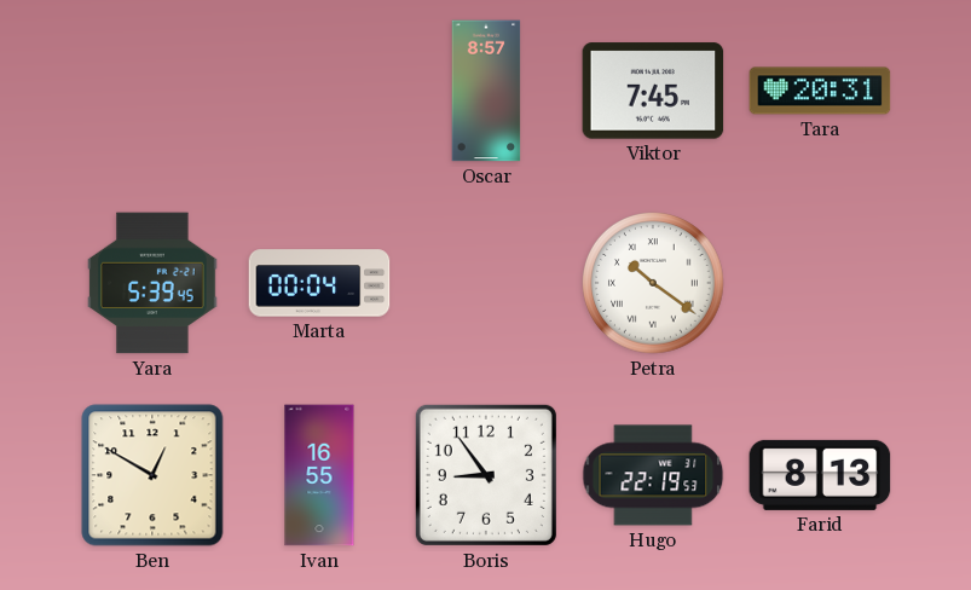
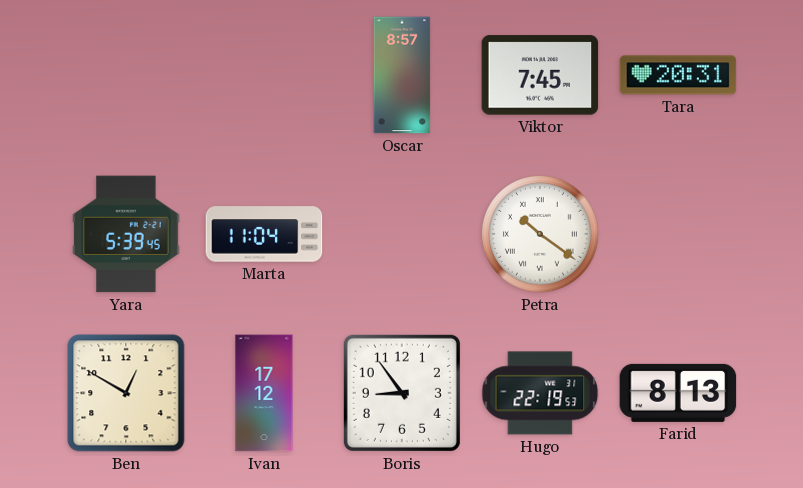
Marta: 00:04 -> 11:04
Ivan: 16:55 -> 17:12
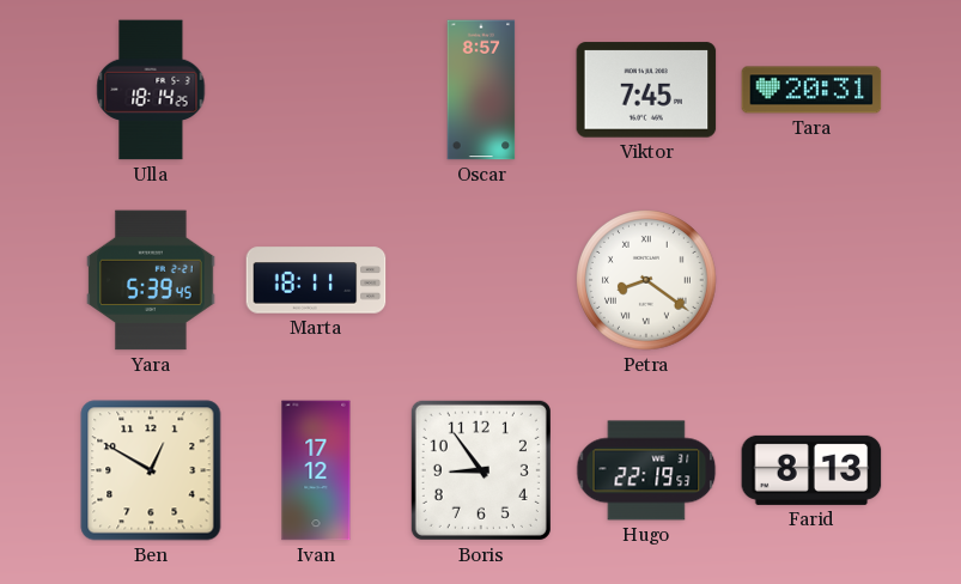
Ulla: none -> 18:14
Marta: 11:04 -> 18:11
Petra: 10:21 -> 8:21
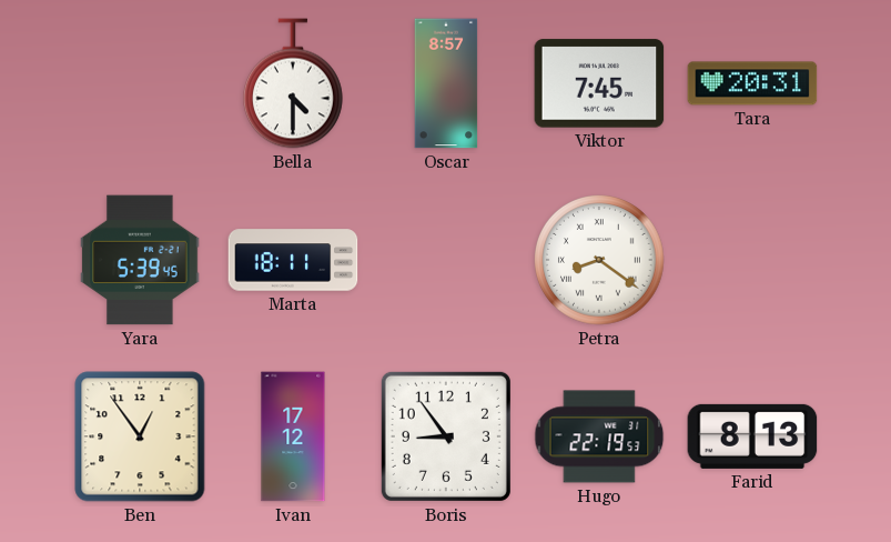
Ulla: 18:14 -> none
Bella: none -> 4:30
Ben: 12:50 -> 12:54
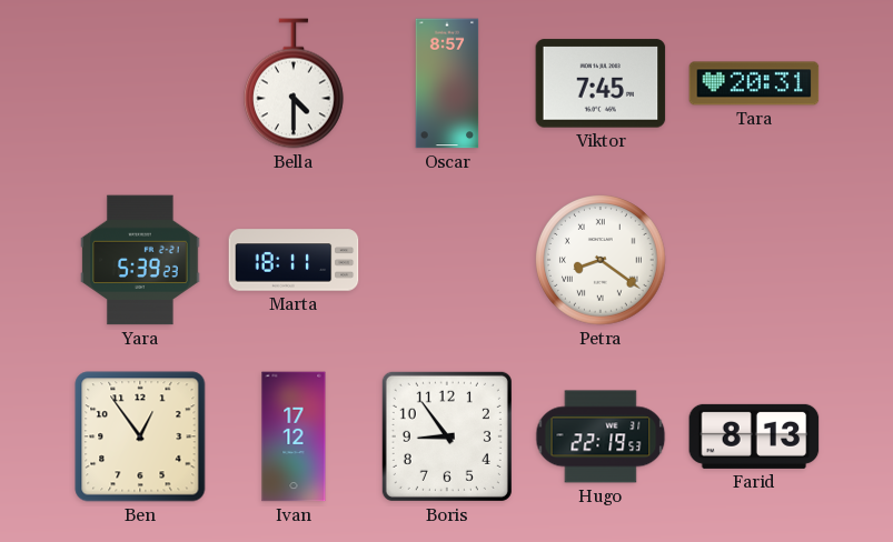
Yara: 5:39:45 -> 5:39:23
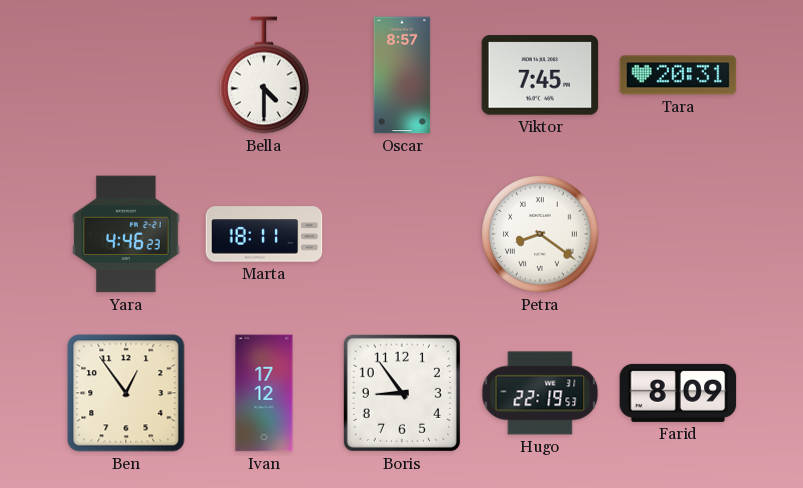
Yara: 5:39 -> 4:46
Farid: 8:13 -> 8:09
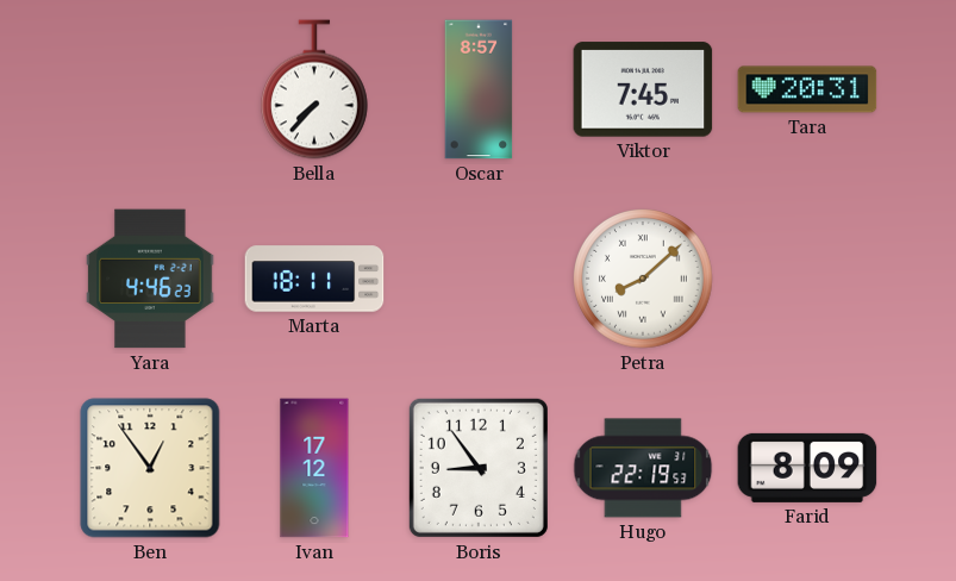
Bella: 4:30 -> 7:37
Petra: 8:21 -> 8:08
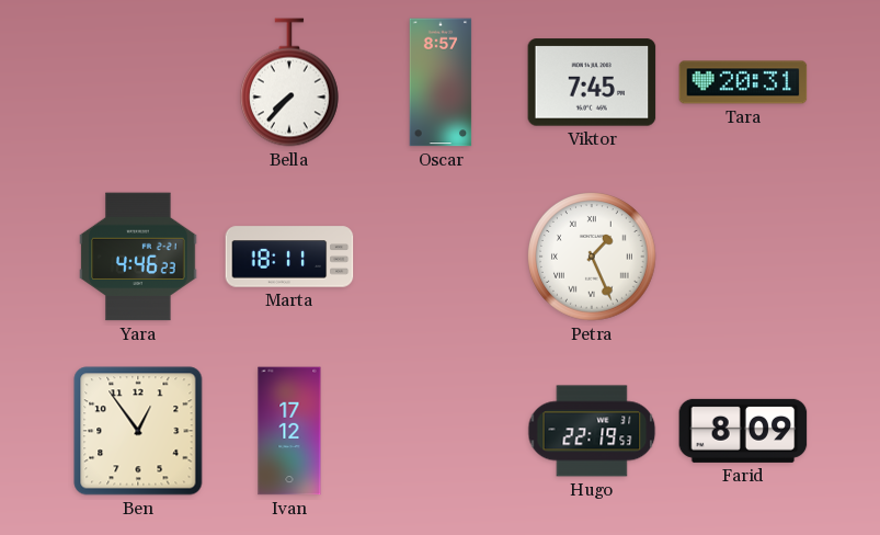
Petra: 8:08 -> 1:26
Boris: 8:54 -> none
